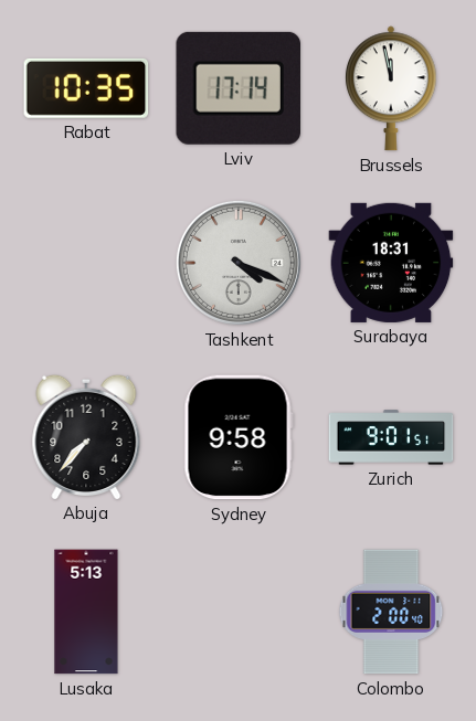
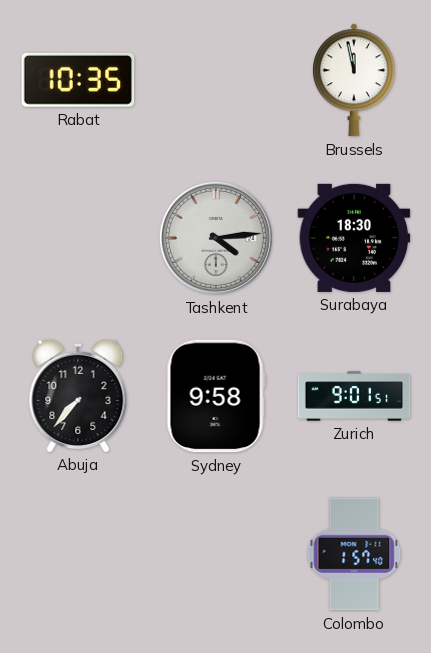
Lviv: 17:14 -> none
Tashkent: 4:19 -> 4:14
Surabaya: 18:31 -> 18:30
Lusaka: 5:13 -> none
Colombo: 2:00 -> 1:57
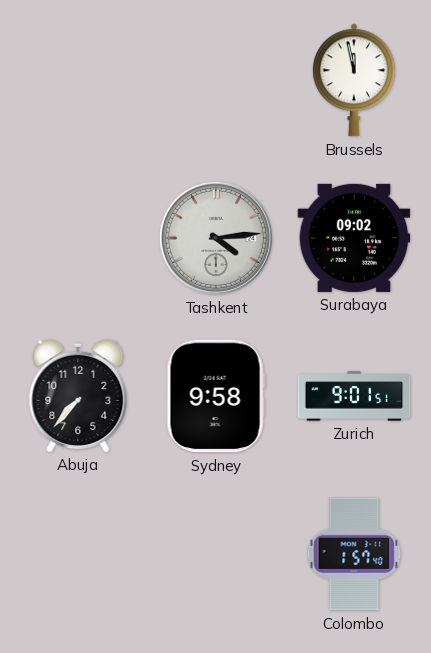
Rabat: 10:35 -> none
Surabaya: 18:30 -> 09:02
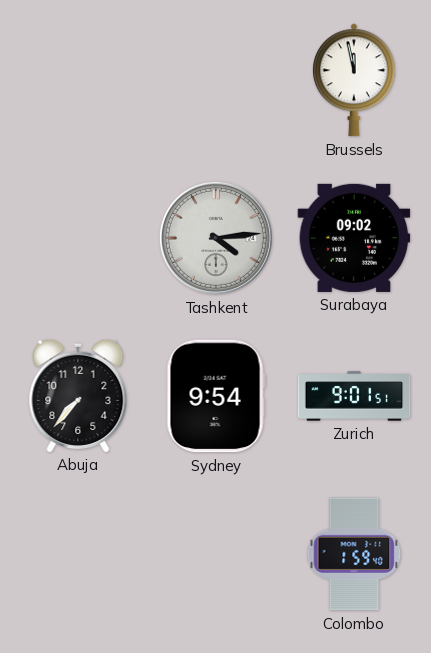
Sydney: 9:58 -> 9:54
Colombo: 1:57 -> 1:59
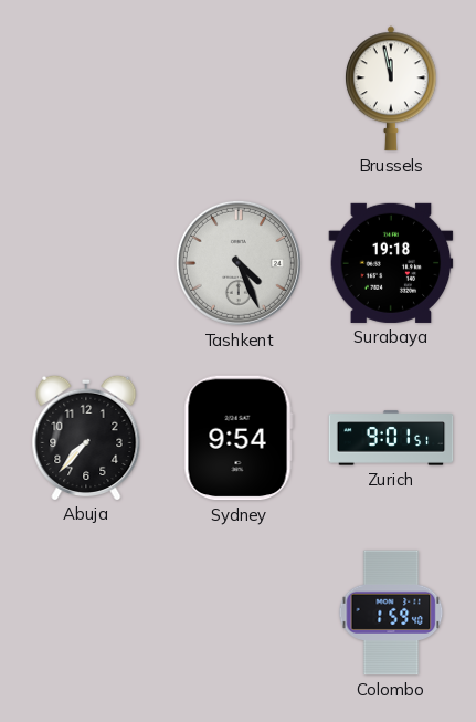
Tashkent: 4:14 -> 4:26
Surabaya: 09:02 -> 19:18
